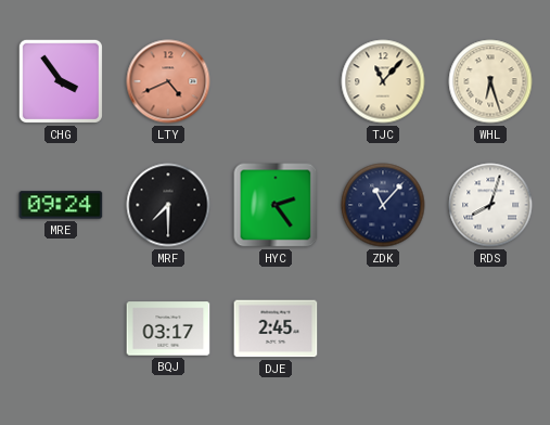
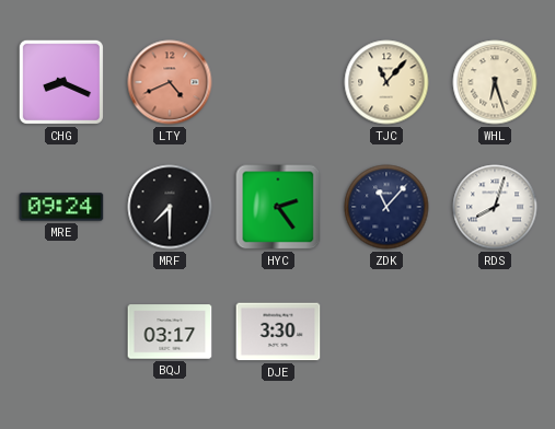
CHG: 3:54 -> 8:19
DJE: 2:45 -> 3:30
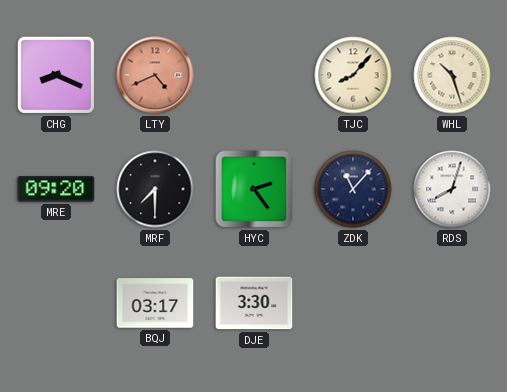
TJC: 11:07 -> 8:07
WHL: 6:27 -> 10:27
MRE: 09:24 -> 09:20
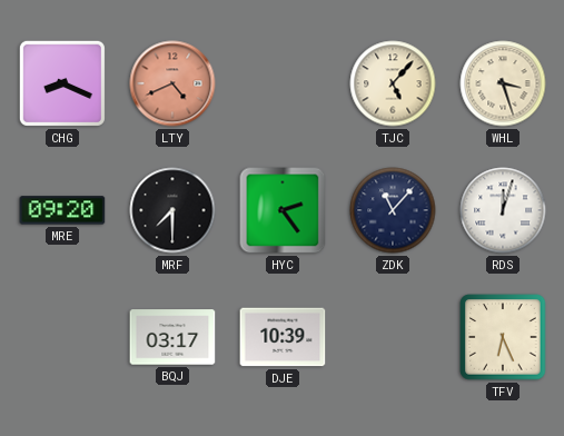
TJC: 8:07 -> 5:07
WHL: 10:27 -> 3:27
RDS: 8:03 -> 12:03
DJE: 3:30 -> 10:39
TFV: none -> 6:26
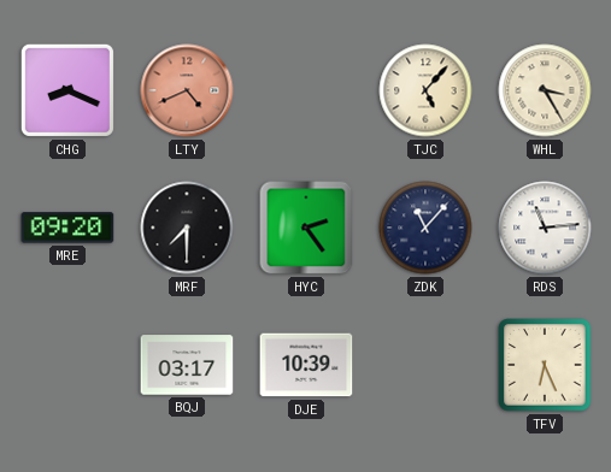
WHL: 3:27 -> 3:25
RDS: 12:03 -> 11:14
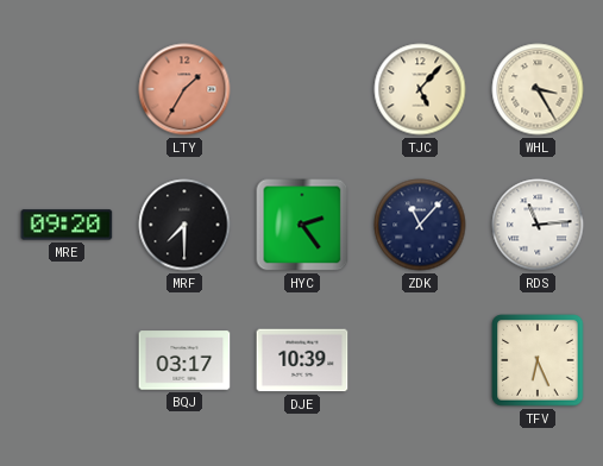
CHG: 8:19 -> none
LTY: 4:41 -> 1:35
